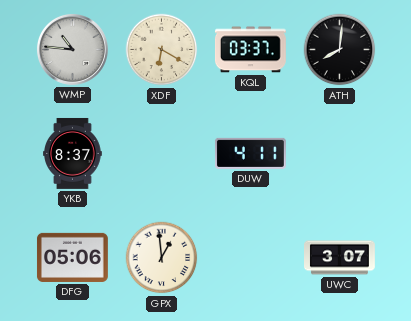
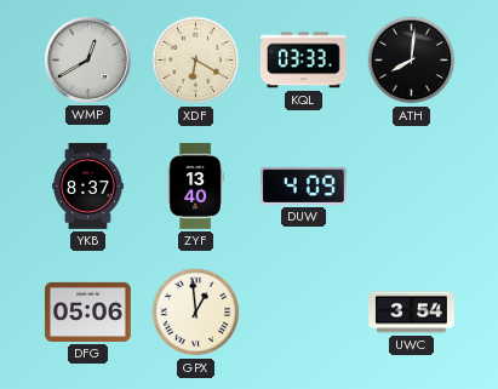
WMP: 10:46 -> 12:40
KQL: 03:37 -> 03:33
ZYF: none -> 13:40
DUW: 4:11 -> 4:09
UWC: 3:07 -> 3:54
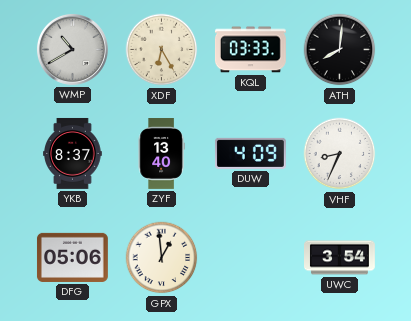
WMP: 12:40 -> 10:40
XDF: 6:20 -> 6:25
VHF: none -> 8:34
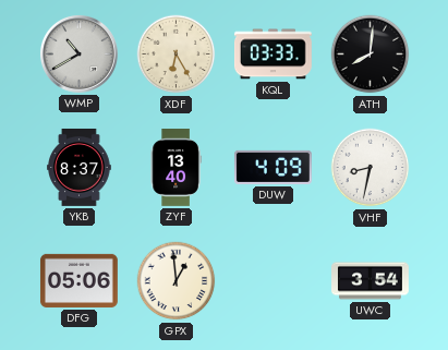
VHF: 8:34 -> 8:32
